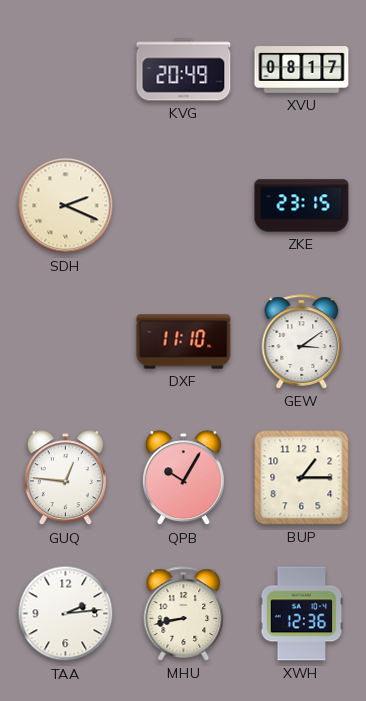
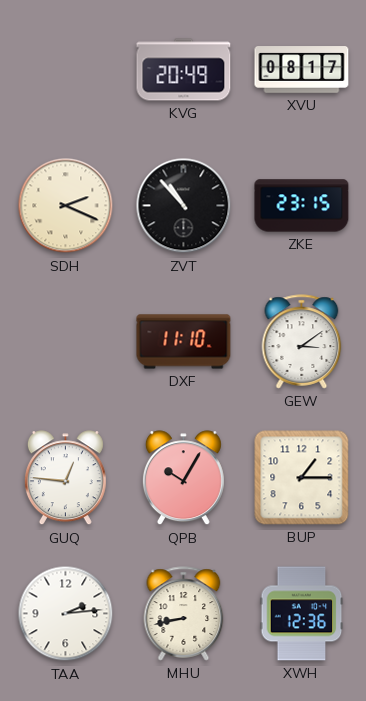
ZVT: none -> 10:53
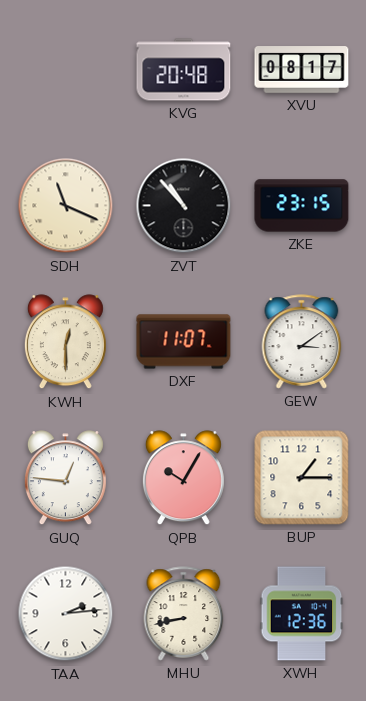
KVG: 20:49 -> 20:48
SDH: 2:19 -> 11:19
KWH: none -> 12:30
DXF: 11:10 -> 11:07
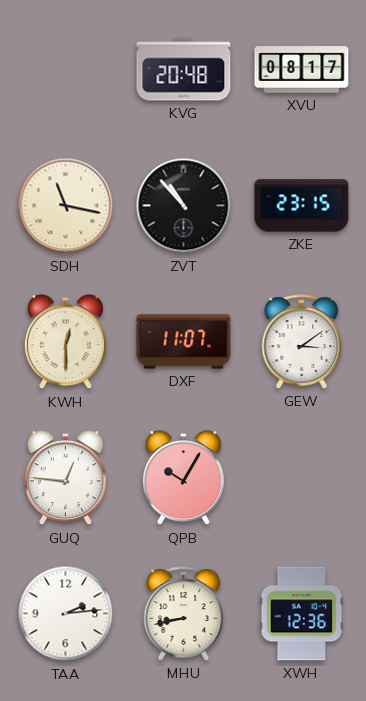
SDH: 11:19 -> 11:17
BUP: 1:15 -> none
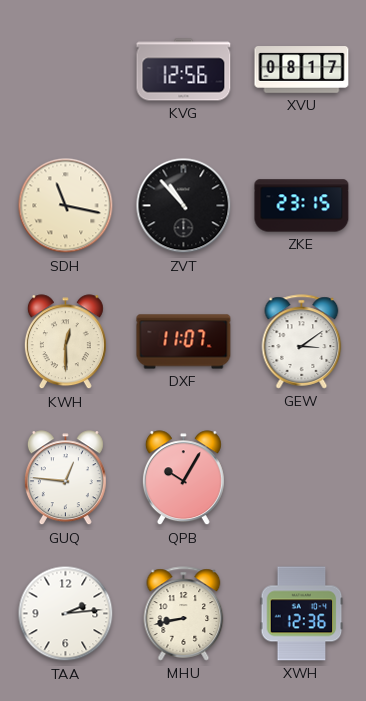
KVG: 20:48 -> 12:56
